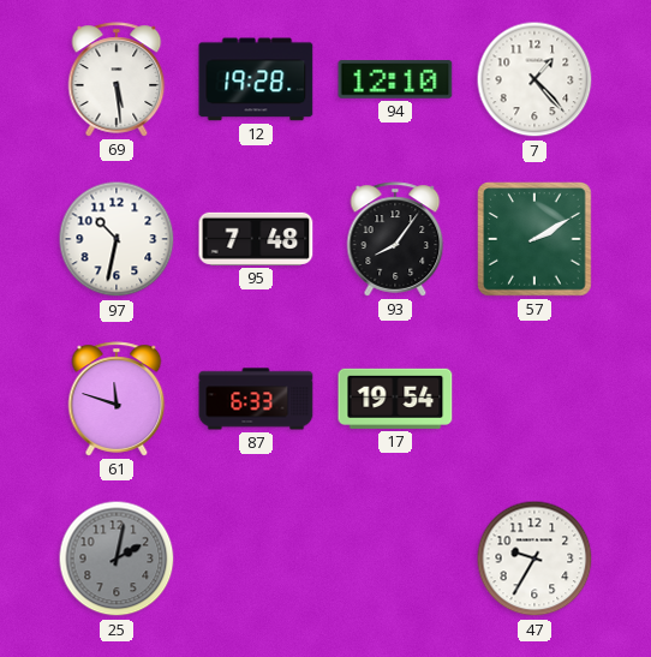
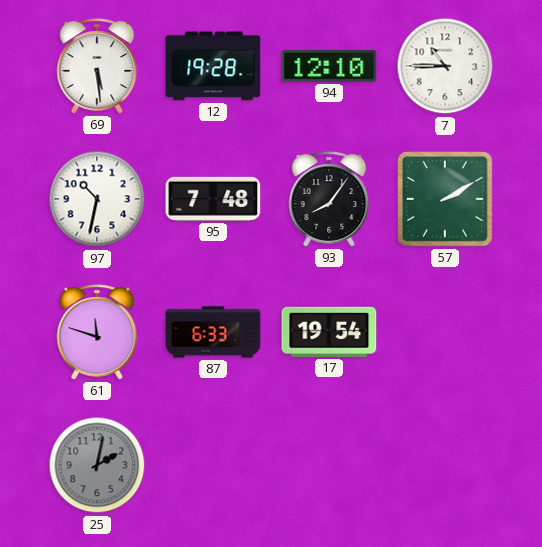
7: 1:23 -> 10:45
47: 9:35 -> none
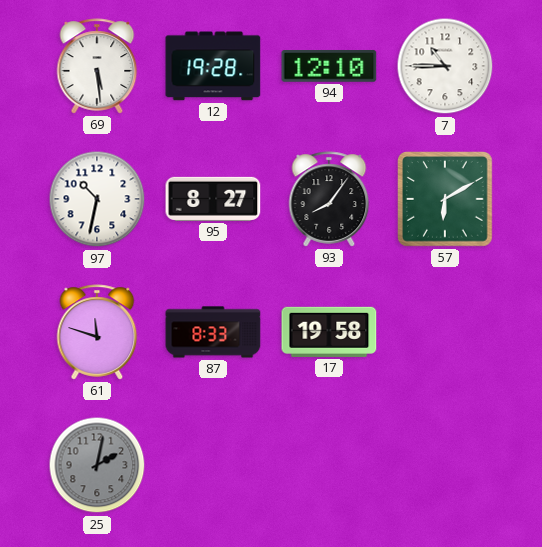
95: 7:48 -> 8:27
57: 2:10 -> 6:10
87: 6:33 -> 8:33
17: 19:54 -> 19:58
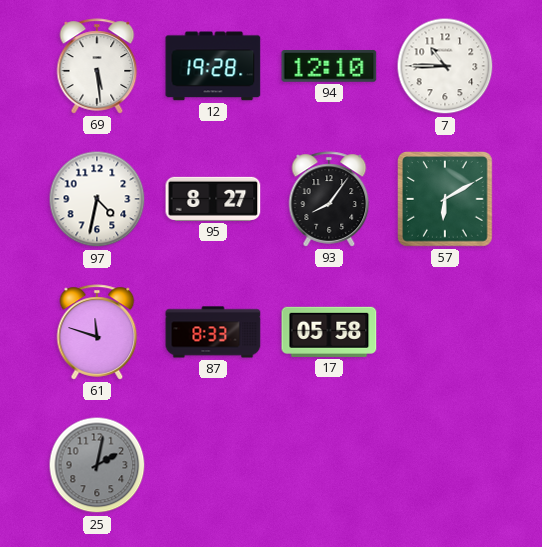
97: 10:32 -> 4:32
17: 19:58 -> 05:58
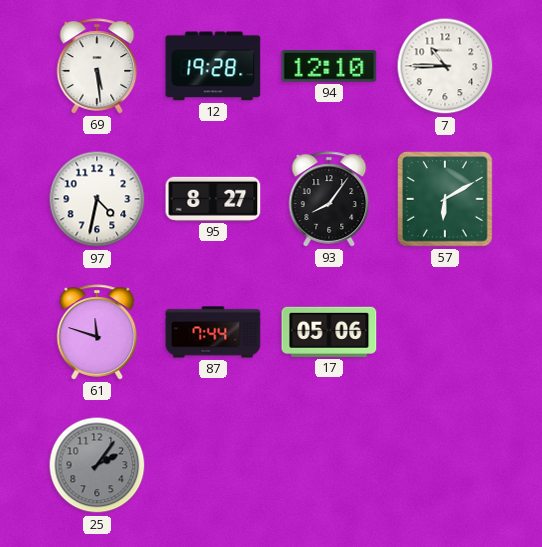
87: 8:33 -> 7:44
17: 05:58 -> 05:06
25: 2:02 -> 2:06
